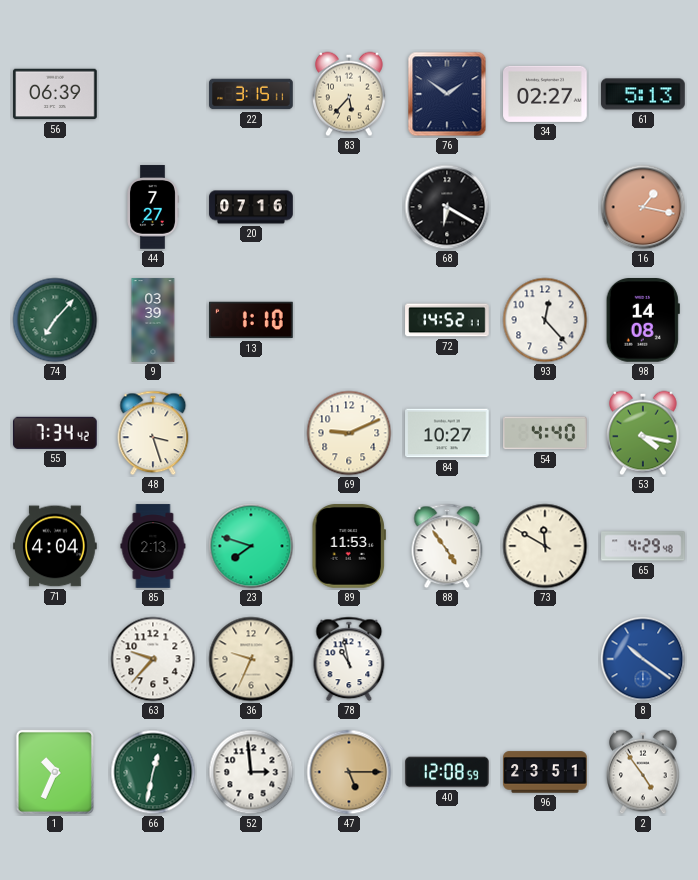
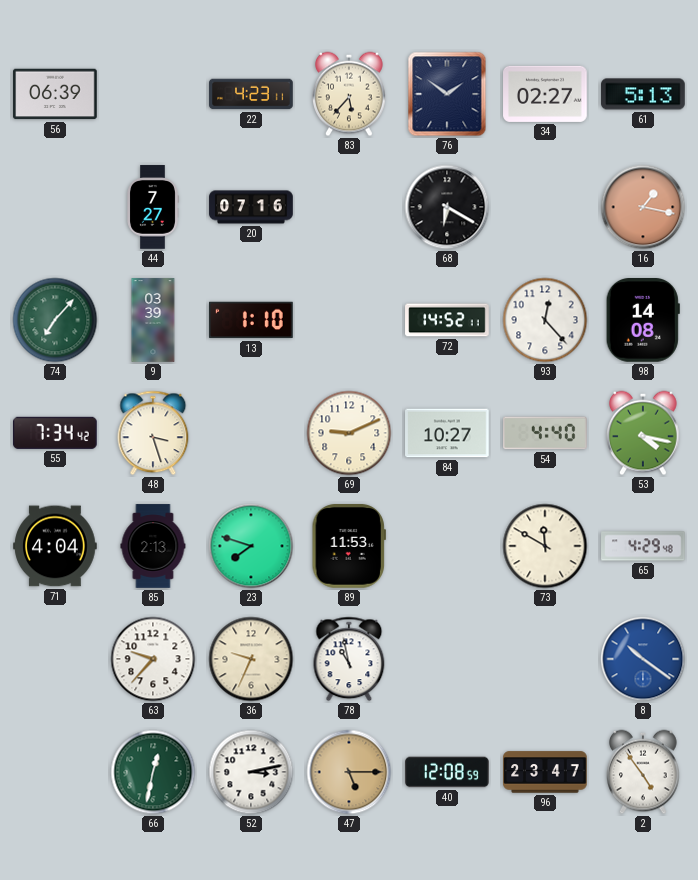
22: 3:15 -> 4:23
88: 4:54 -> none
1: 10:34 -> none
52: 2:59 -> 3:13
96: 23:51 -> 23:47
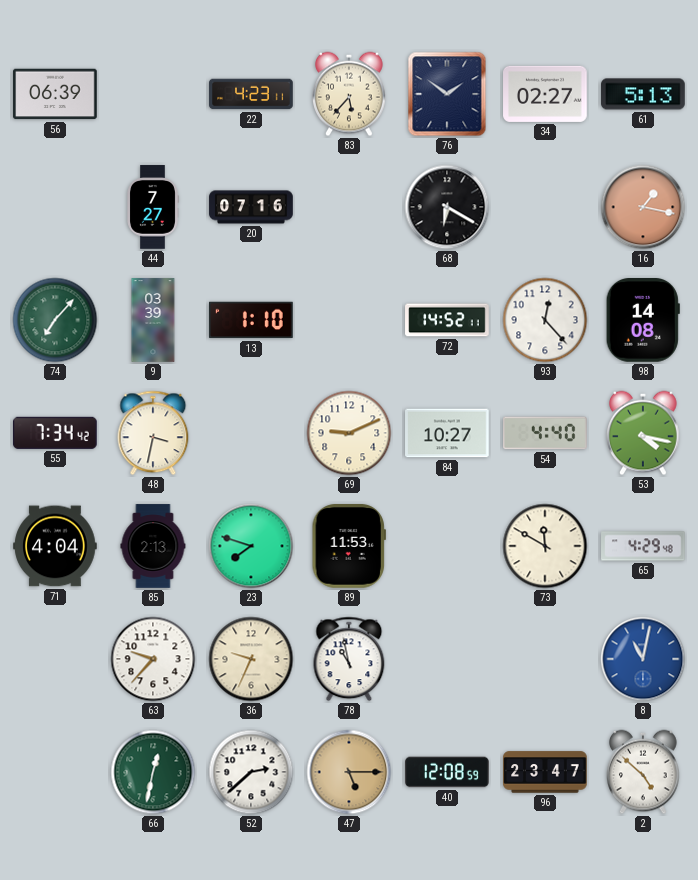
48: 3:27 -> 3:32
8: 10:21 -> 11:02
52: 3:13 -> 2:38
2: 4:54 -> 4:52
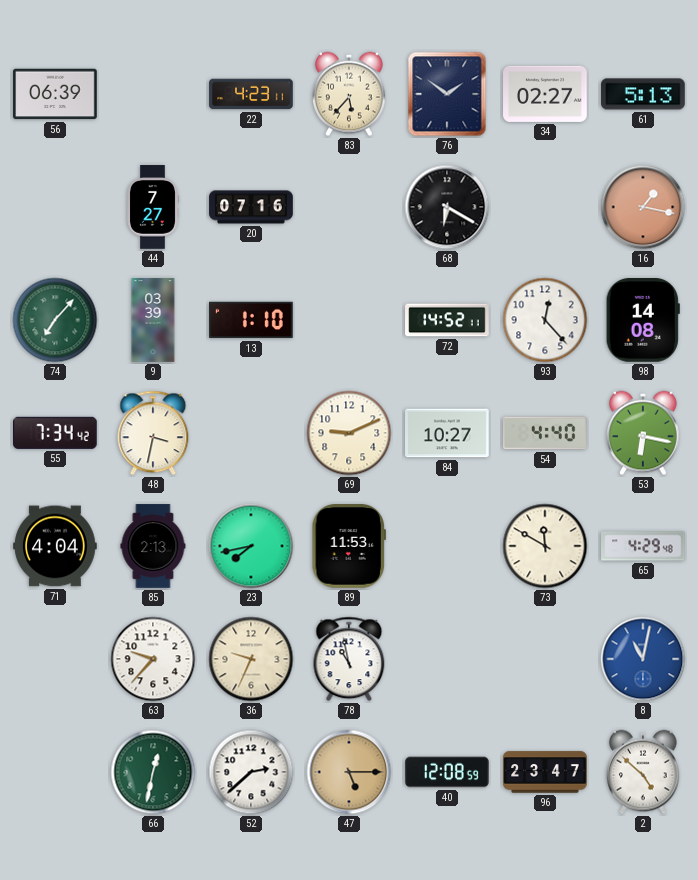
53: 4:17 -> 6:17
23: 7:48 -> 7:43
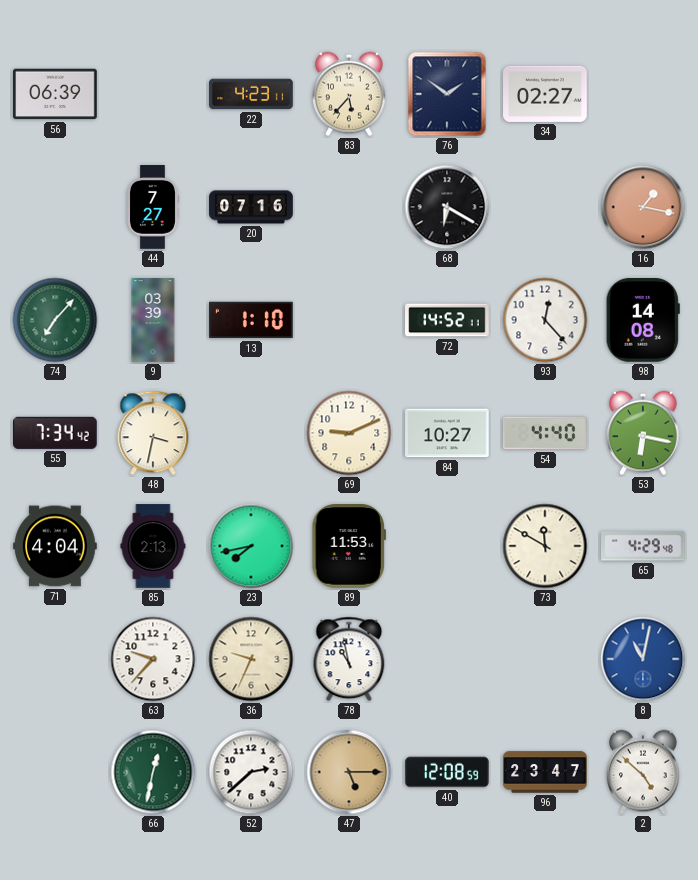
61: 5:13 -> none
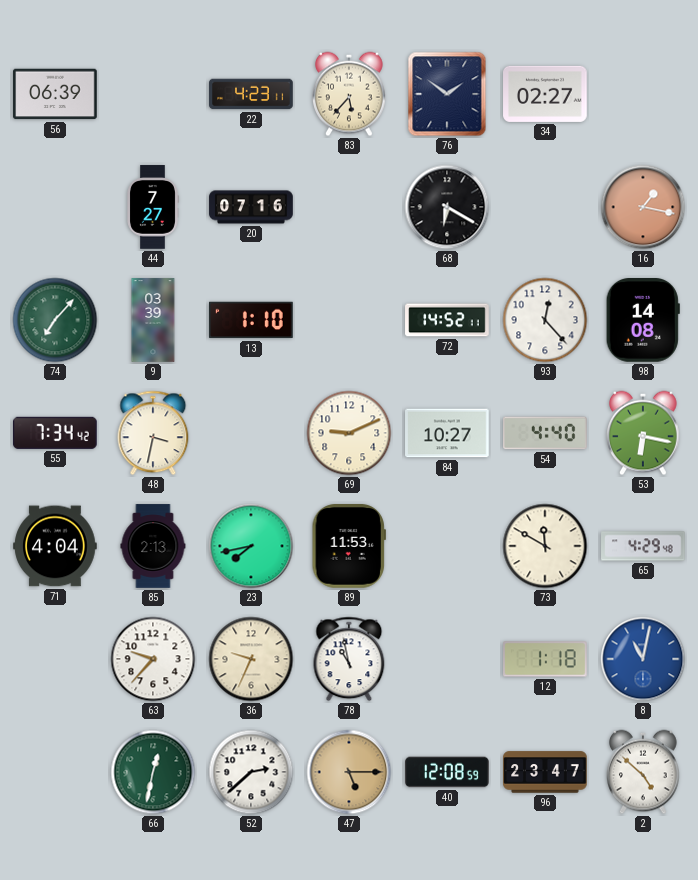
12: none -> 1:18
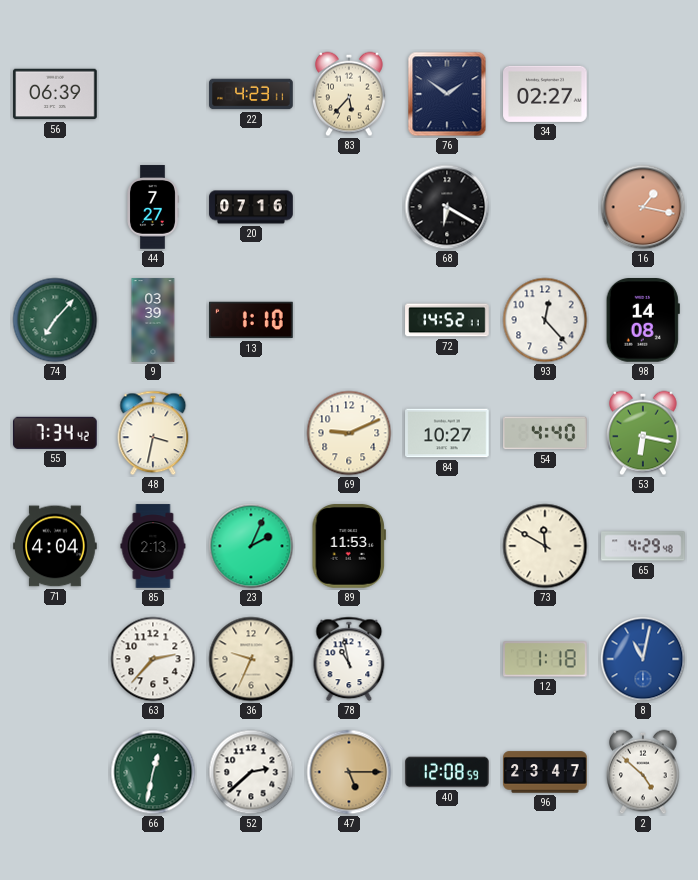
23: 7:43 -> 2:04
63: 9:37 -> 2:37
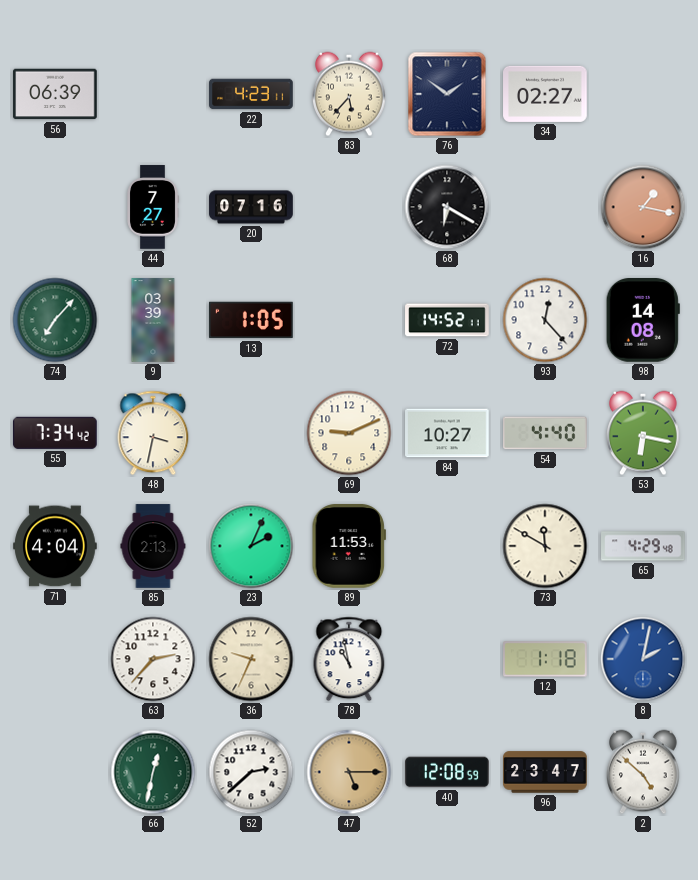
13: 1:10 -> 1:05
8: 11:02 -> 2:02
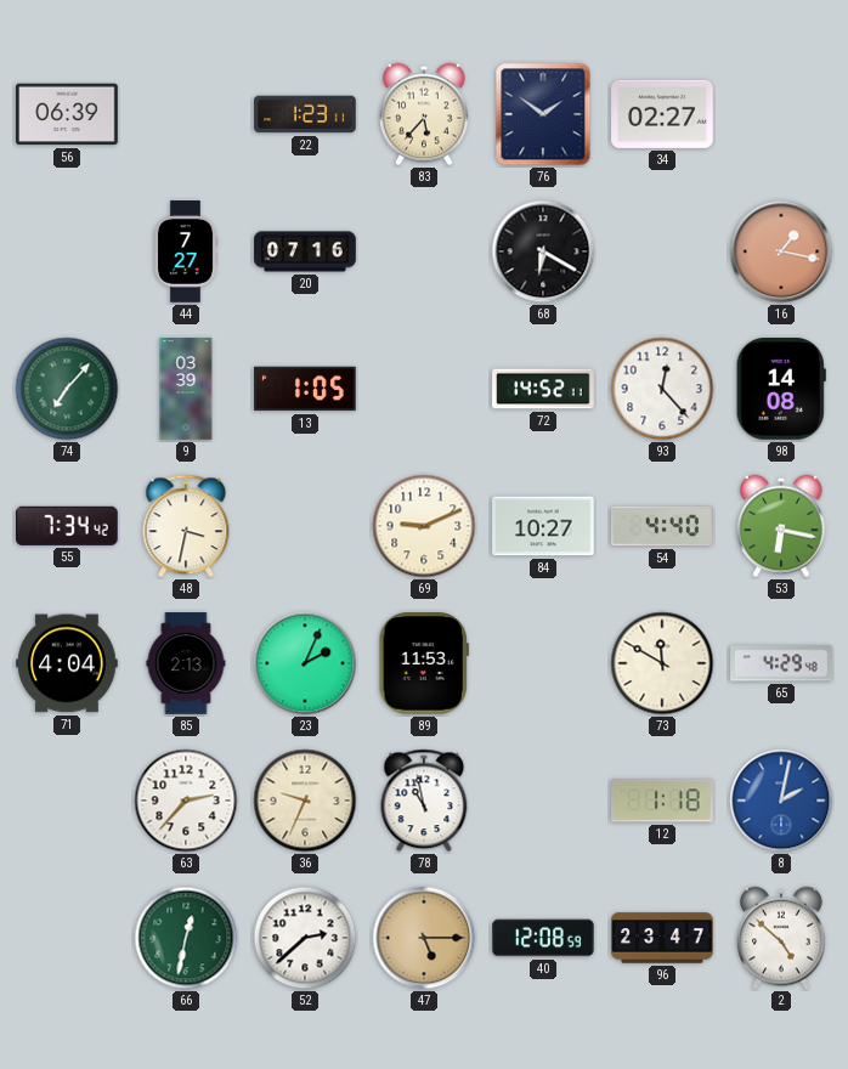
22: 4:23 -> 1:23
